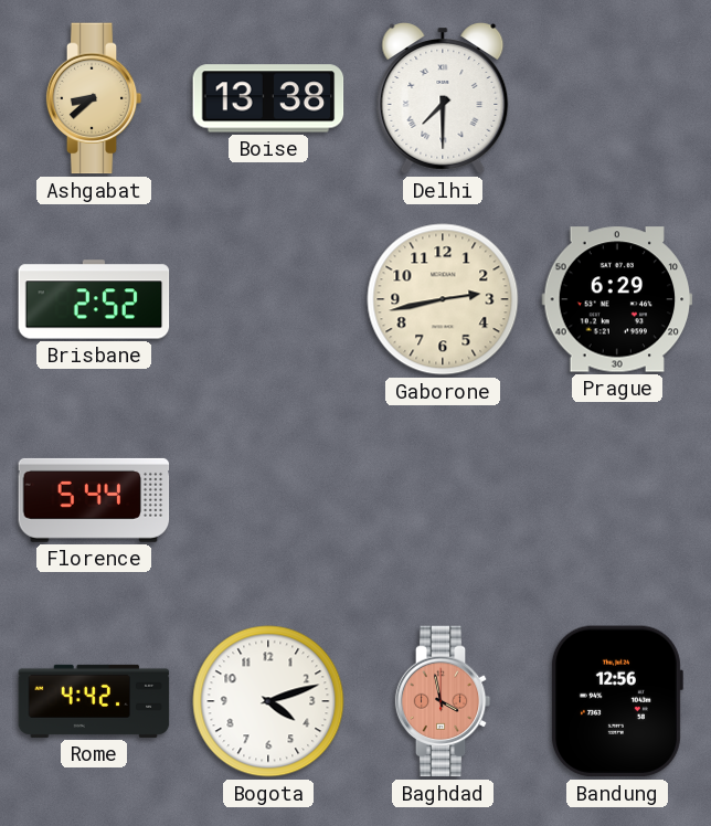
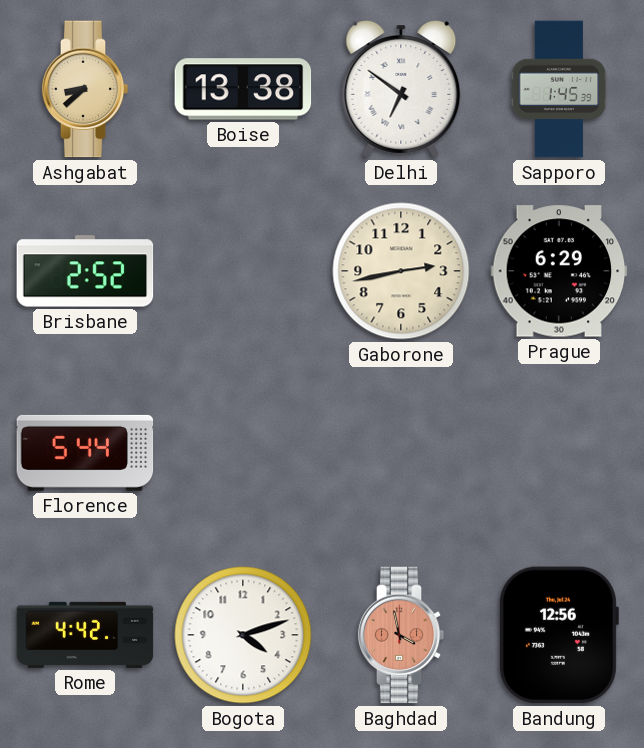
Delhi: 7:30 -> 6:51
Sapporo: none -> 1:45
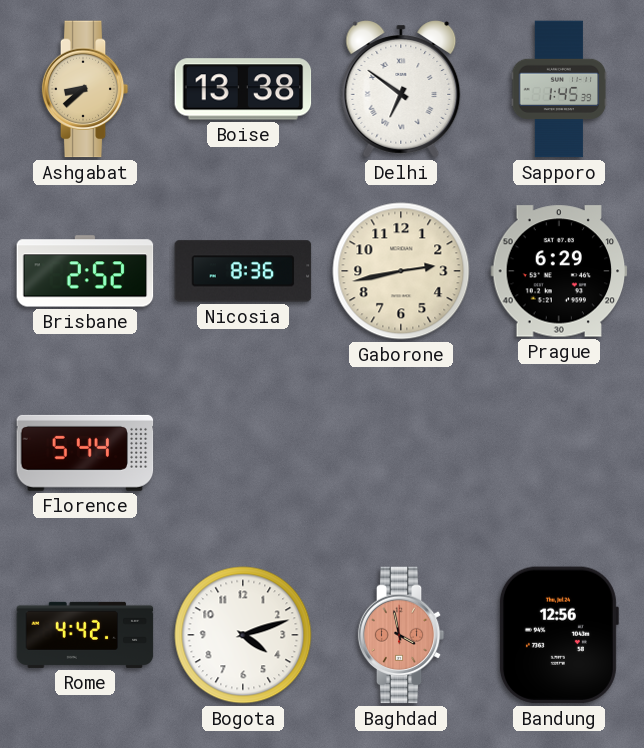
Nicosia: none -> 8:36
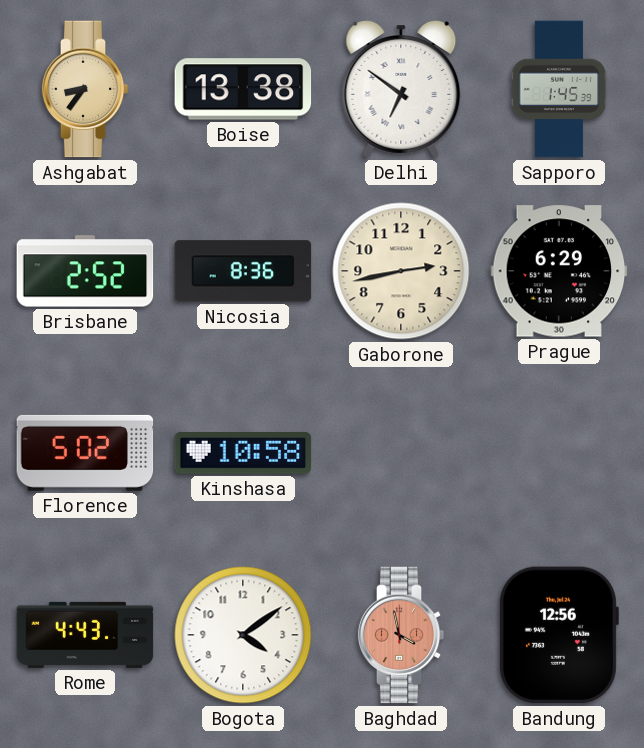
Ashgabat: 8:38 -> 8:36
Florence: 5:44 -> 5:02
Kinshasa: none -> 10:58
Rome: 4:42 -> 4:43
Bogota: 4:12 -> 4:09
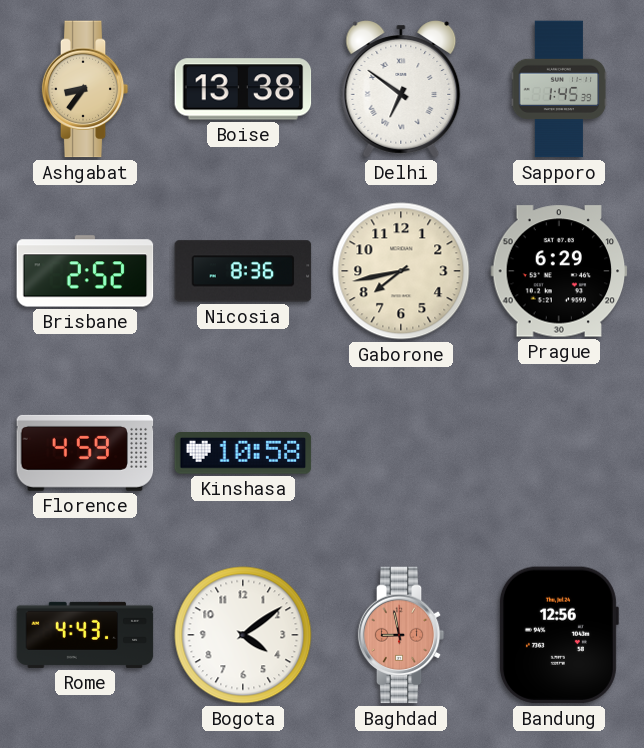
Gaborone: 2:43 -> 7:43
Florence: 5:02 -> 4:59
Baghdad: 3:58 -> 8:58
